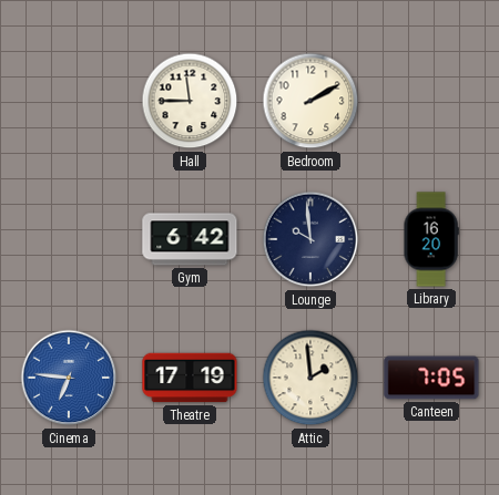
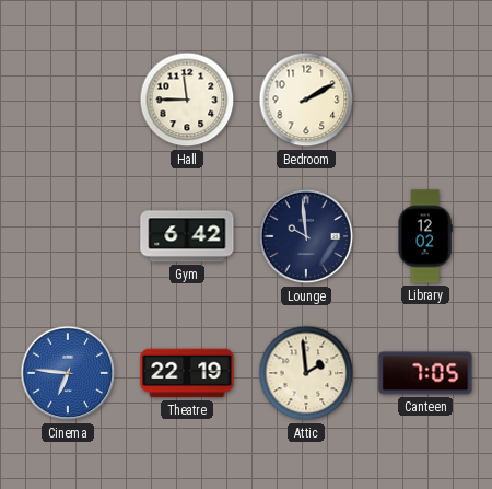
Library: 16:20 -> 12:02
Theatre: 17:19 -> 22:19
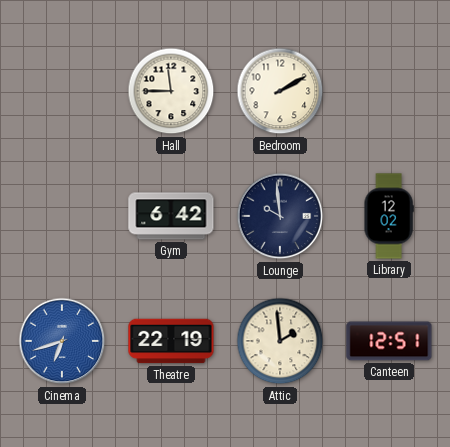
Cinema: 6:46 -> 6:42
Canteen: 7:05 -> 12:51
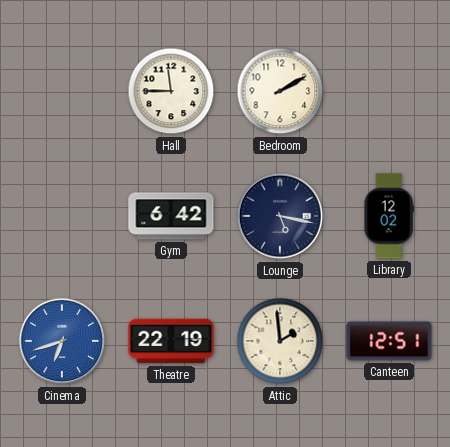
Lounge: 9:59 -> 5:17
